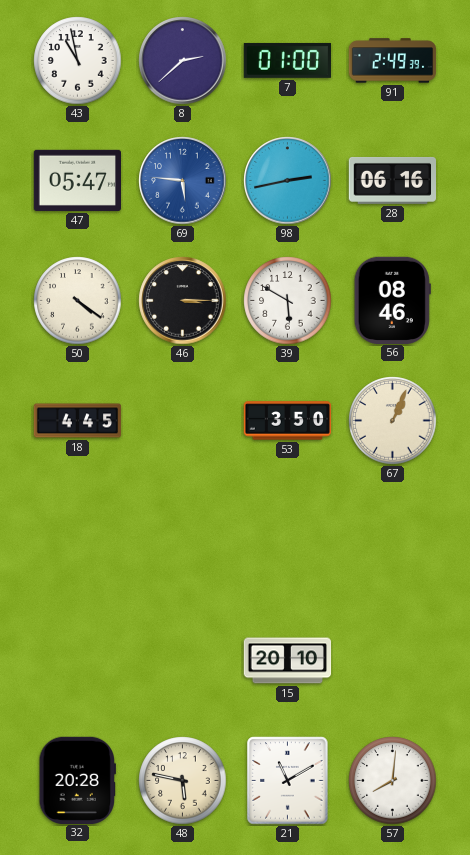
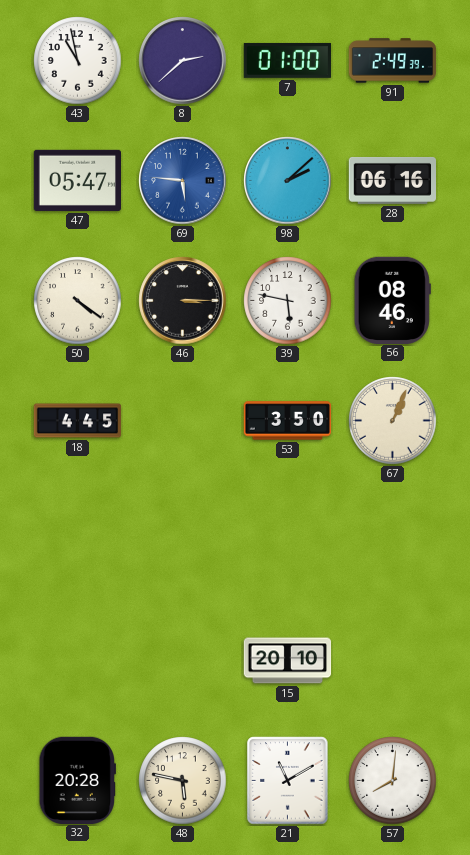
98: 2:43 -> 2:08
39: 5:50 -> 5:47
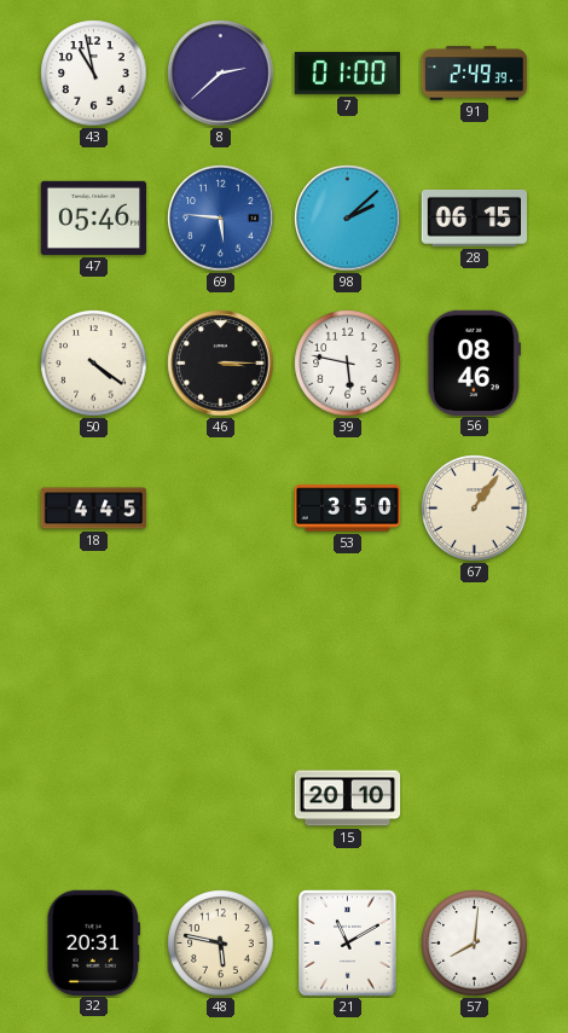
47: 05:47 -> 05:46
28: 06:16 -> 06:15
67: 1:04 -> 1:06
32: 20:28 -> 20:31
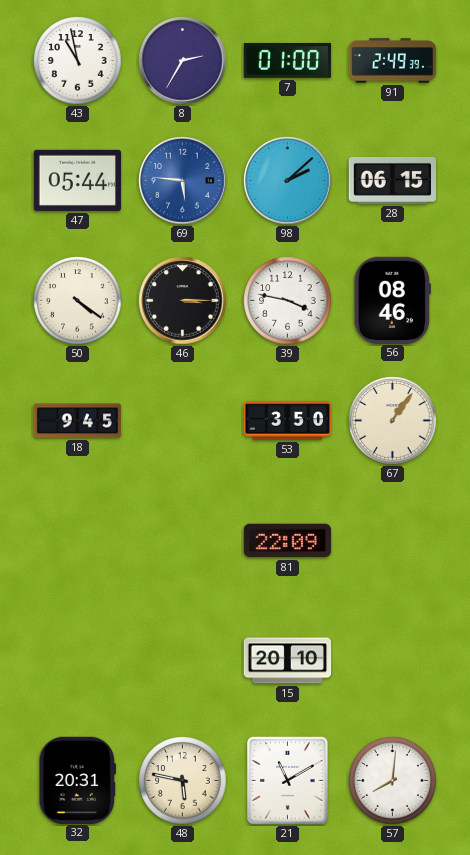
8: 2:38 -> 2:35
47: 05:46 -> 05:44
39: 5:47 -> 3:47
18: 4:45 -> 9:45
81: none -> 22:09
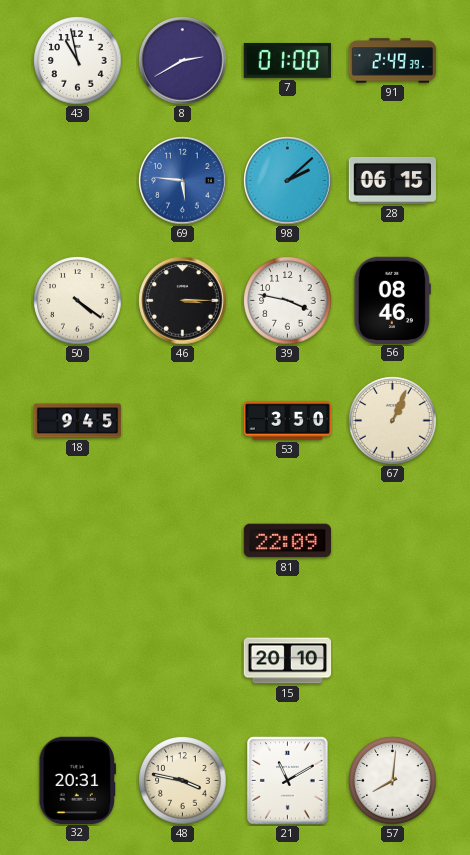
8: 2:35 -> 2:40
47: 05:44 -> none
67: 1:06 -> 1:04
48: 5:47 -> 3:47
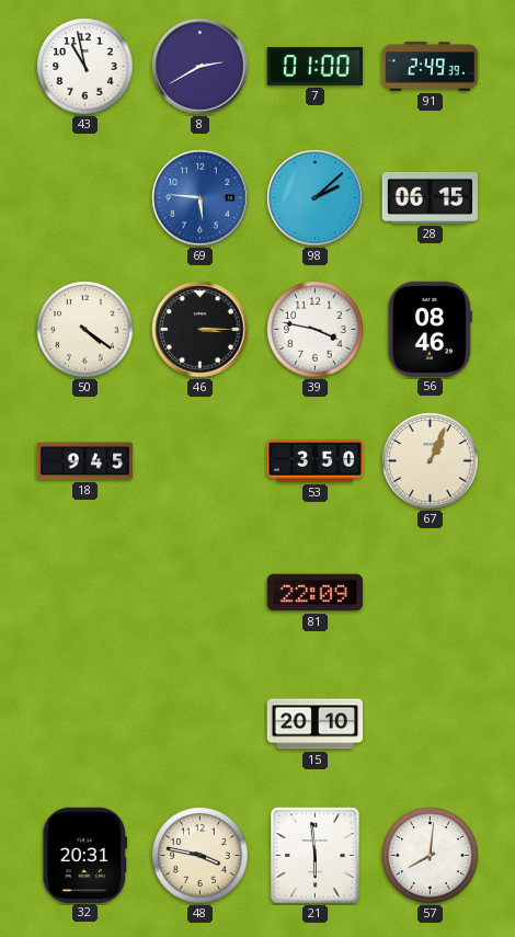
21: 11:10 -> 5:59
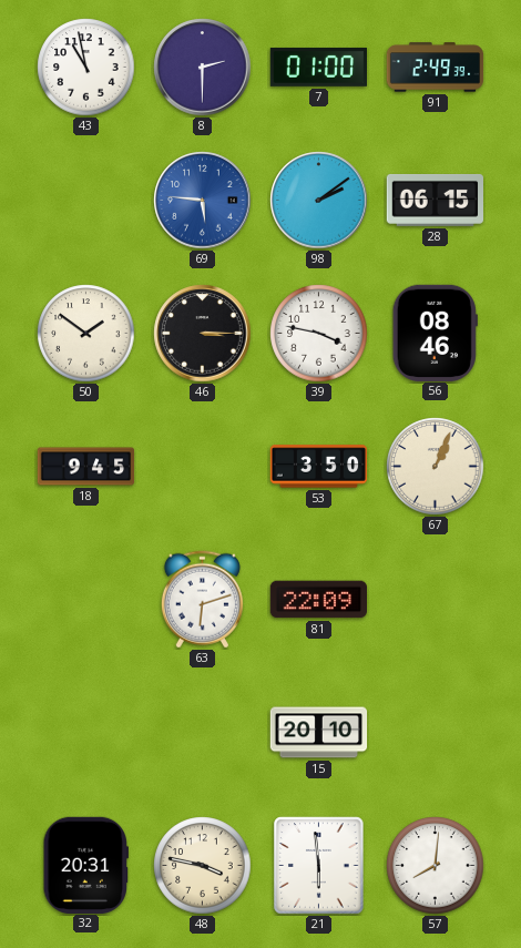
8: 2:40 -> 2:30
98: 2:08 -> 2:09
50: 4:21 -> 1:51
63: none -> 6:12
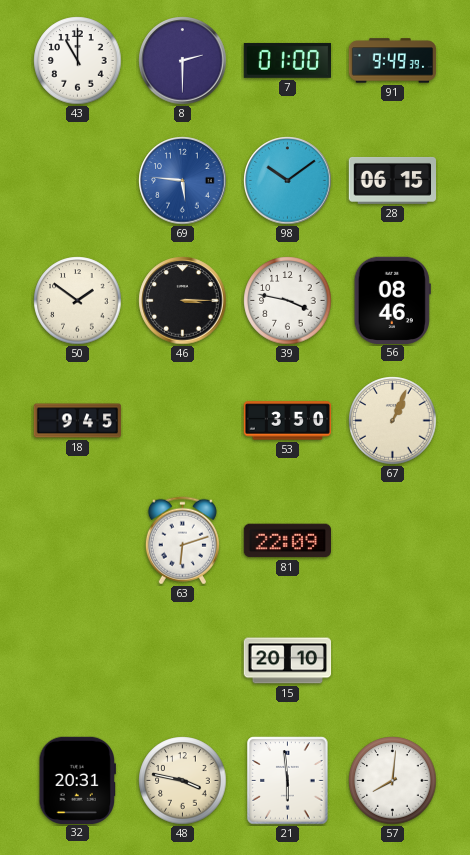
43: 10:58 -> 11:00
91: 2:49 -> 9:49
98: 2:09 -> 10:09
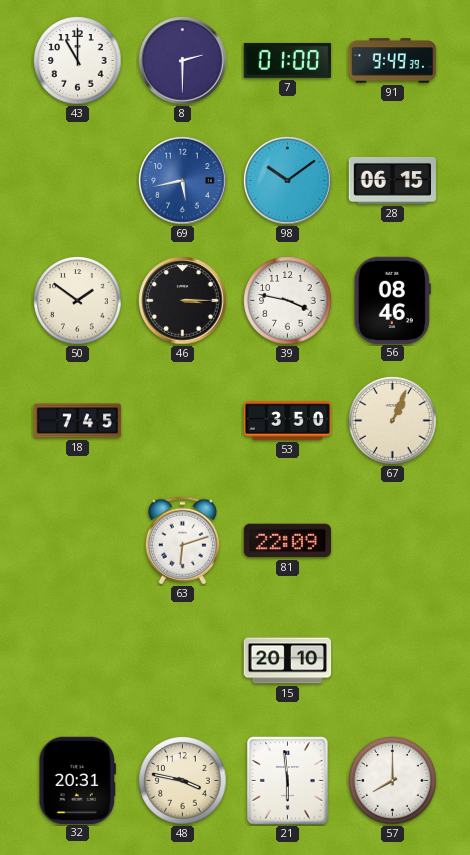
69: 5:46 -> 5:43
18: 9:45 -> 7:45
57: 8:01 -> 8:00
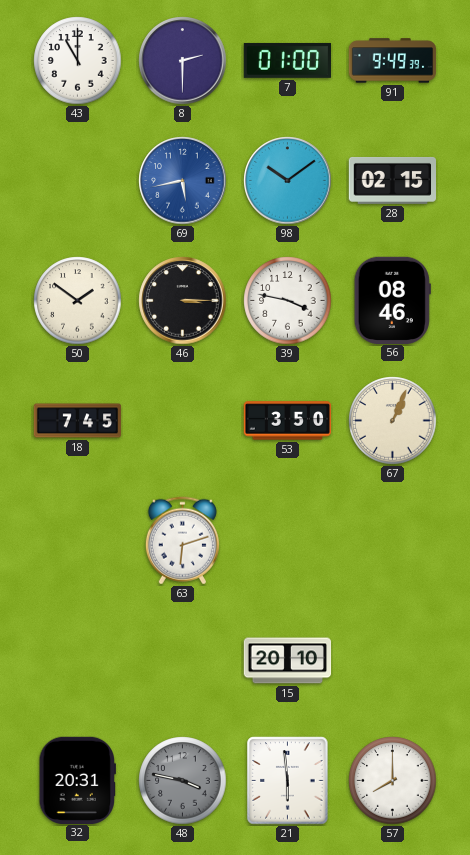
28: 06:15 -> 02:15
81: 22:09 -> none
48 dial: cream -> grey
